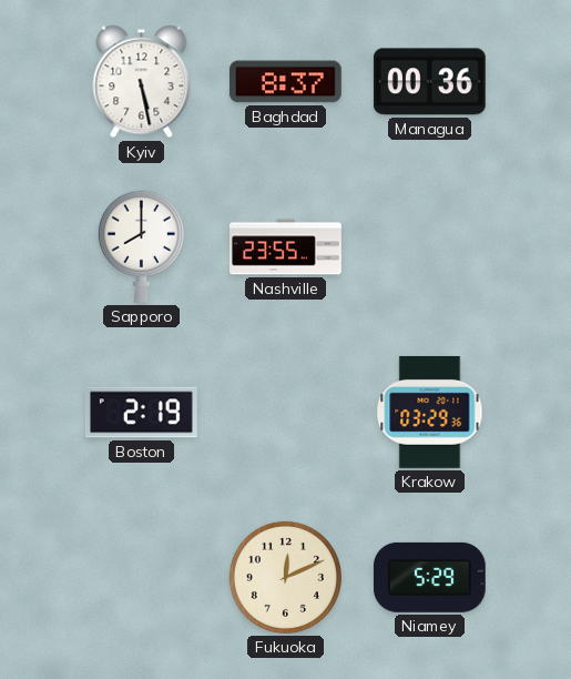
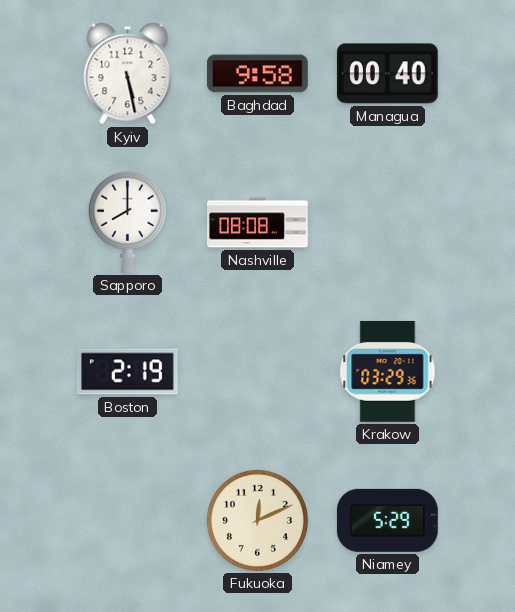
Baghdad: 8:37 -> 9:58
Managua: 00:36 -> 00:40
Nashville: 23:55 -> 08:08
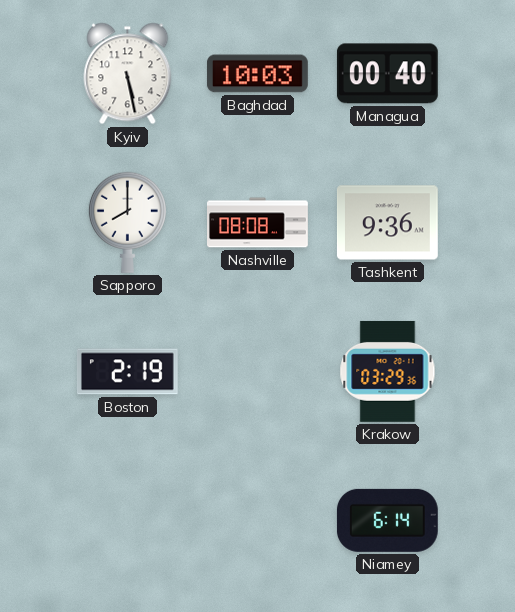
Baghdad: 9:58 -> 10:03
Tashkent: none -> 9:36
Fukuoka: 12:11 -> none
Niamey: 5:29 -> 6:14
